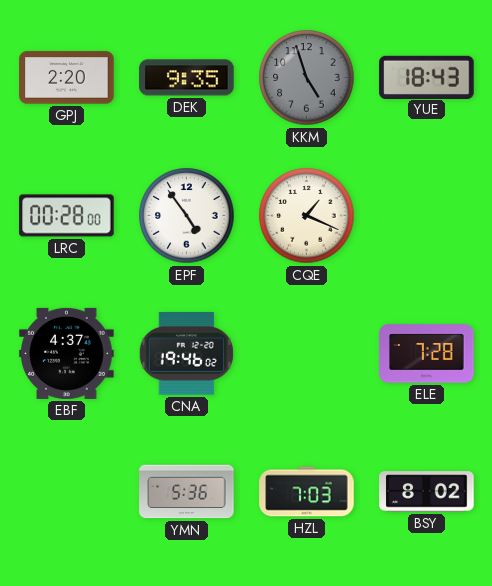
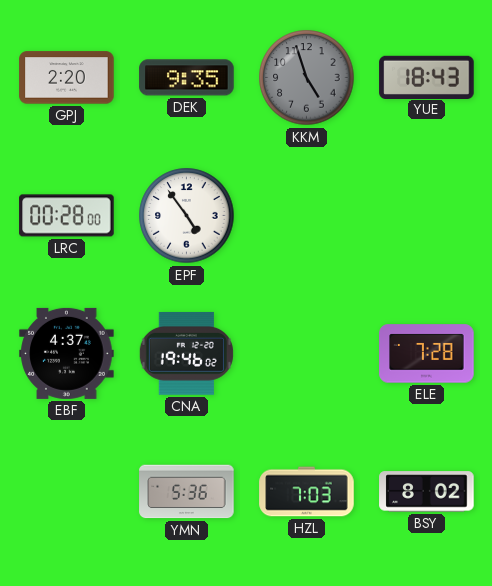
CQE: 1:19 -> none
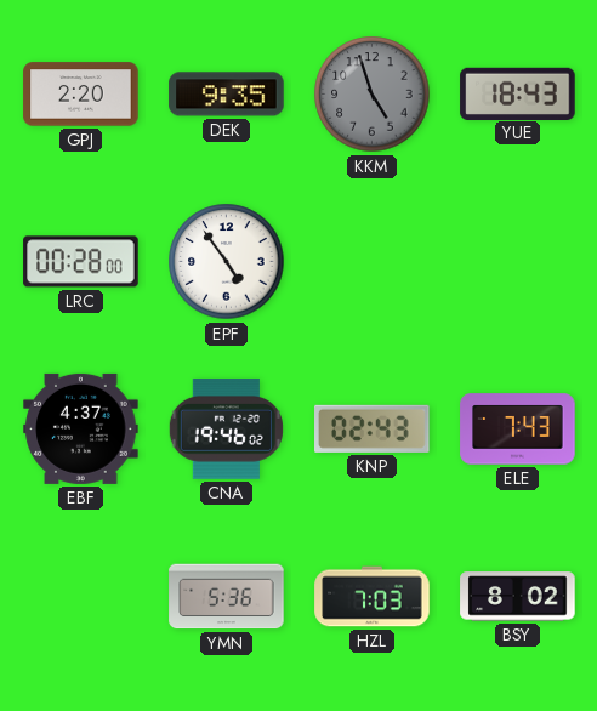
KNP: none -> 02:43
ELE: 7:28 -> 7:43
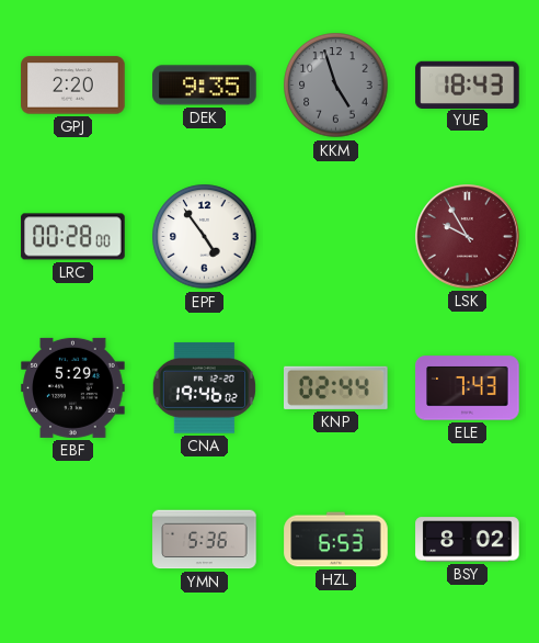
LSK: none -> 9:55
EBF: 4:37 -> 5:29
KNP: 02:43 -> 02:44
HZL: 7:03 -> 6:53
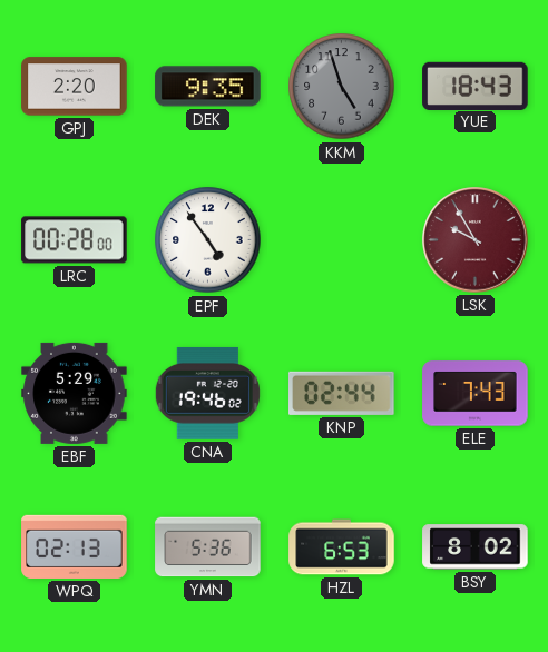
WPQ: none -> 02:13
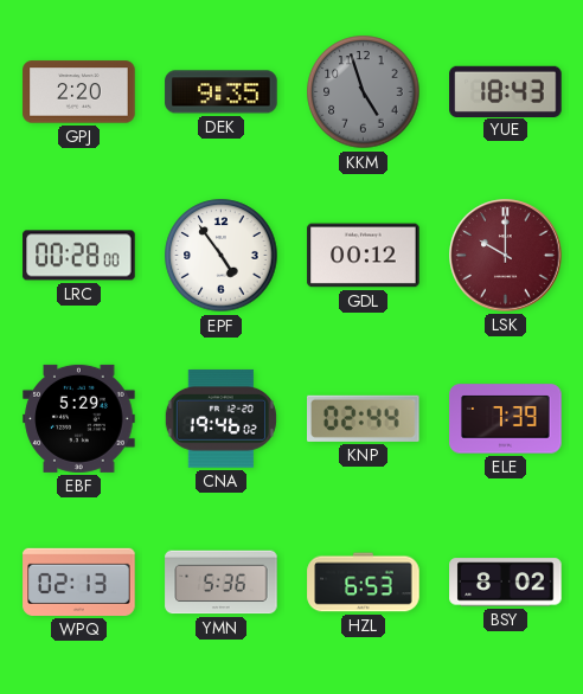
GDL: none -> 00:12
LSK: 9:55 -> 10:00
ELE: 7:43 -> 7:39
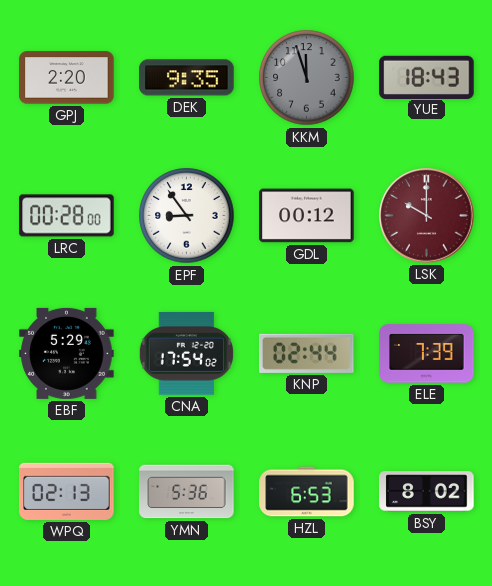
KKM: 4:57 -> 11:57
EPF: 4:54 -> 8:54
CNA: 19:46 -> 17:54
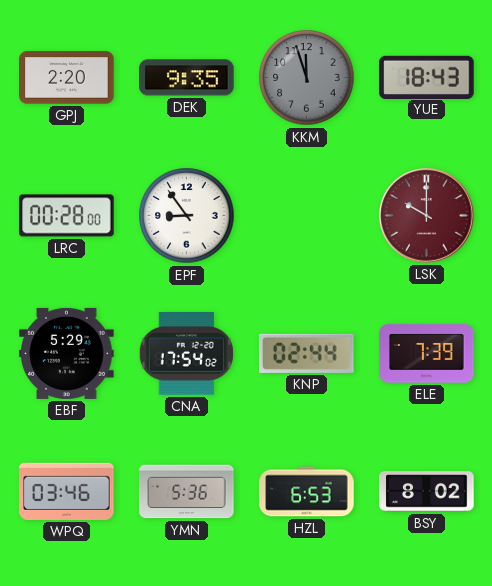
GDL: 00:12 -> none
WPQ: 02:13 -> 03:46
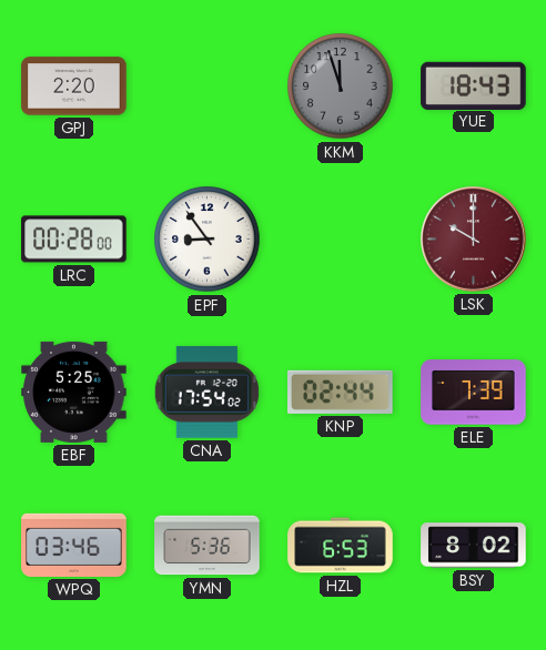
DEK: 9:35 -> none
EBF: 5:29 -> 5:25
